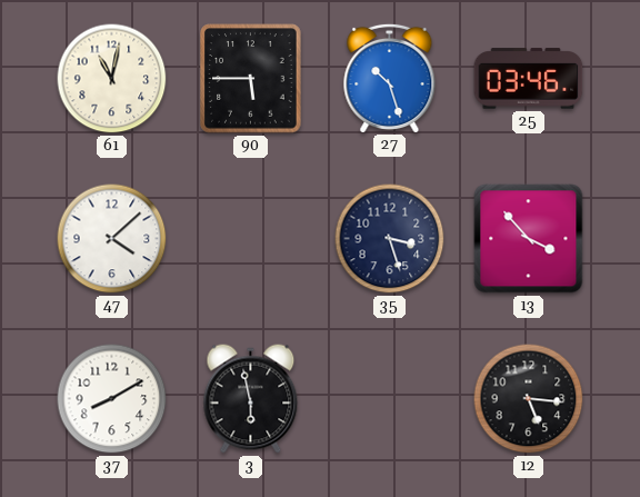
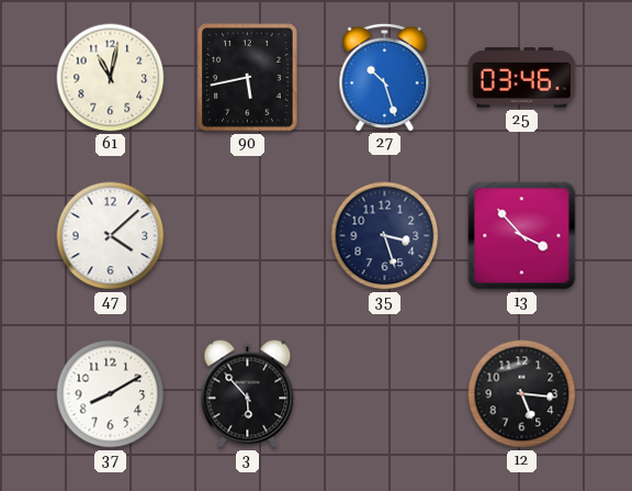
90: 5:45 -> 5:43
3: 5:58 -> 5:53
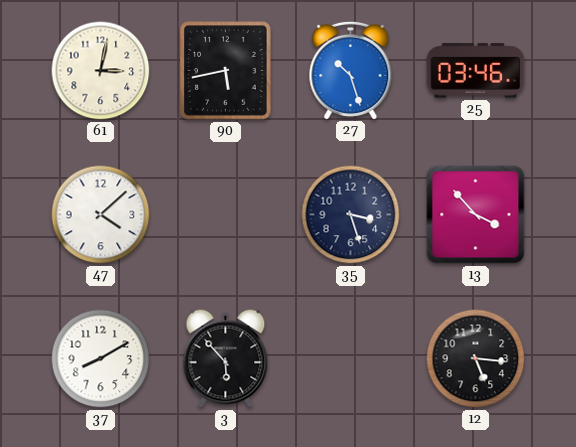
61: 11:02 -> 3:02
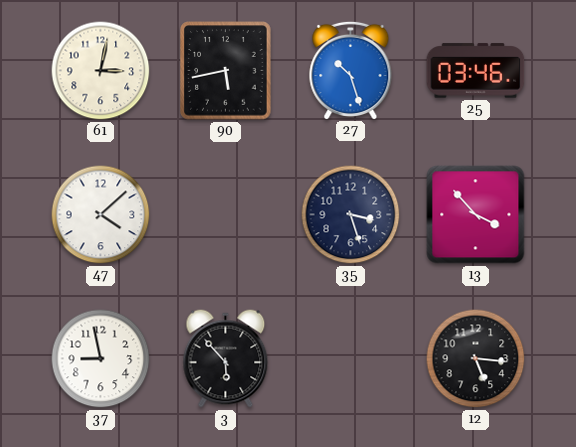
37: 8:10 -> 8:58
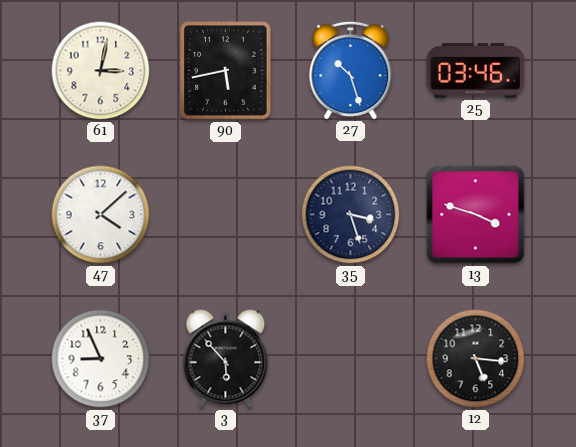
13: 3:53 -> 3:48
37: 8:58 -> 8:56
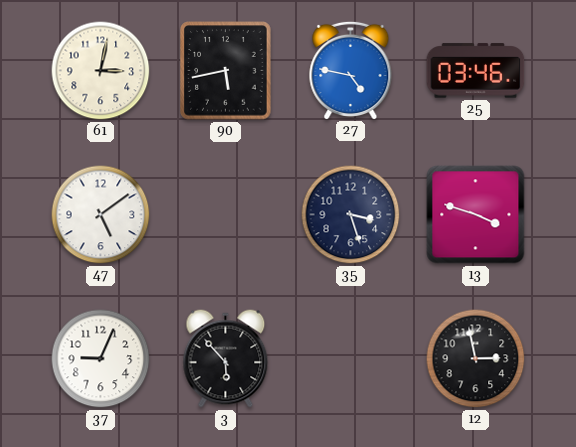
27: 10:27 -> 4:47
47: 4:08 -> 5:09
37: 8:56 -> 9:04
12: 5:16 -> 2:58
